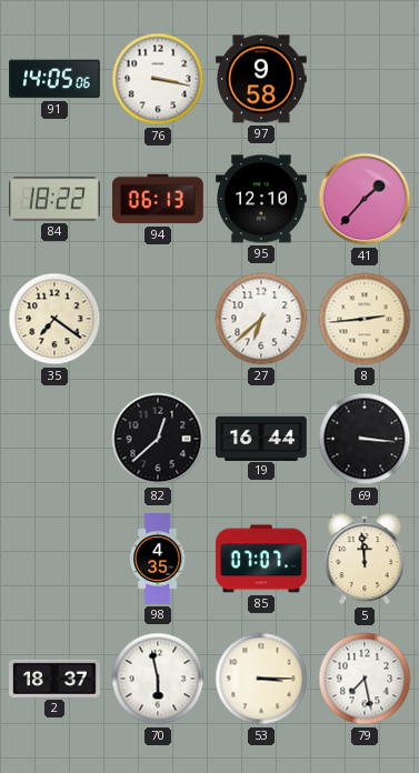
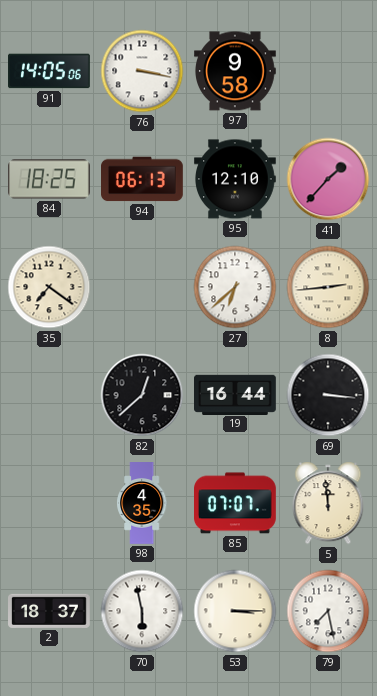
84: 18:22 -> 18:25
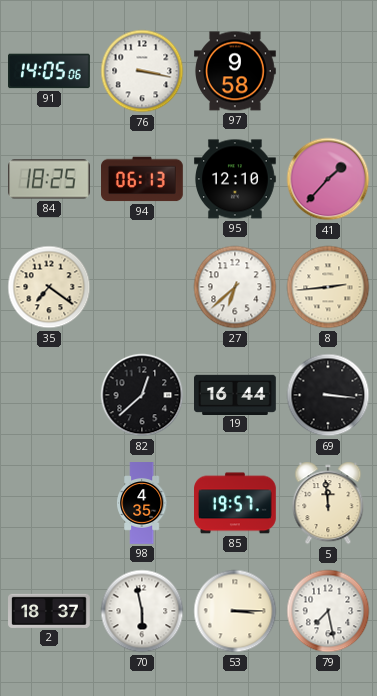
85: 07:07 -> 19:57
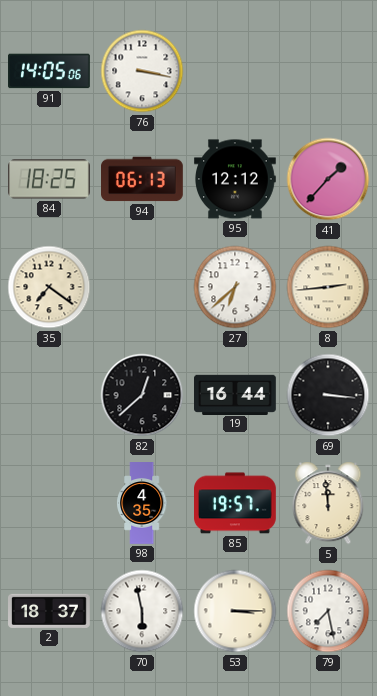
97: 9:58 -> none
95: 12:10 -> 12:12
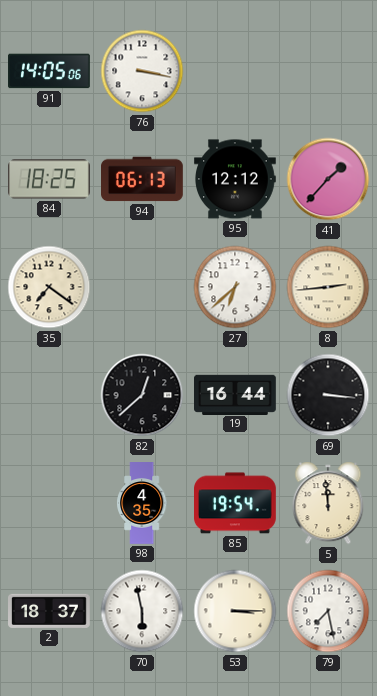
85: 19:57 -> 19:54
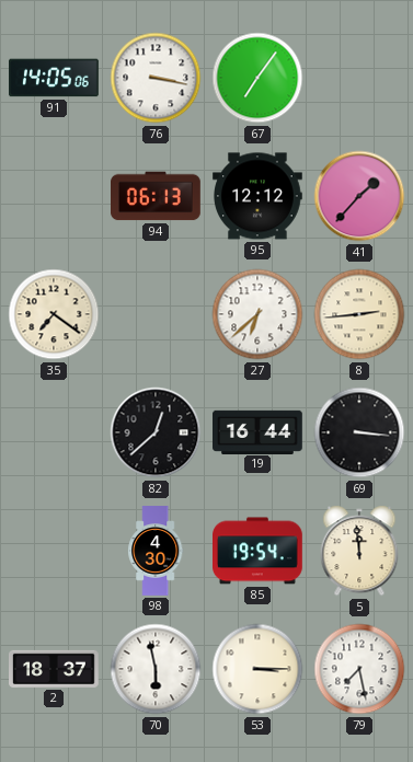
67: none -> 7:06
84: 18:25 -> none
98: 4:35 -> 4:30
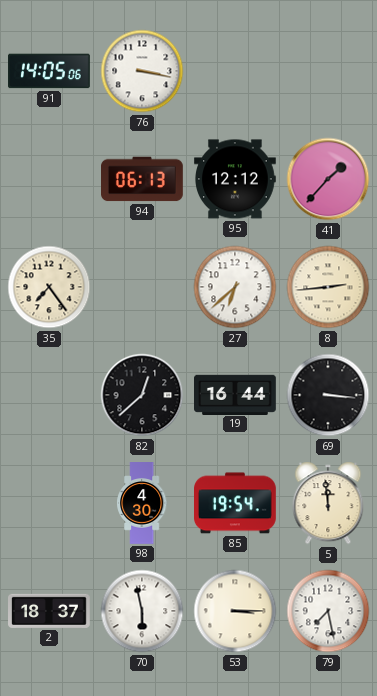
67: 7:06 -> none
35: 7:21 -> 7:24
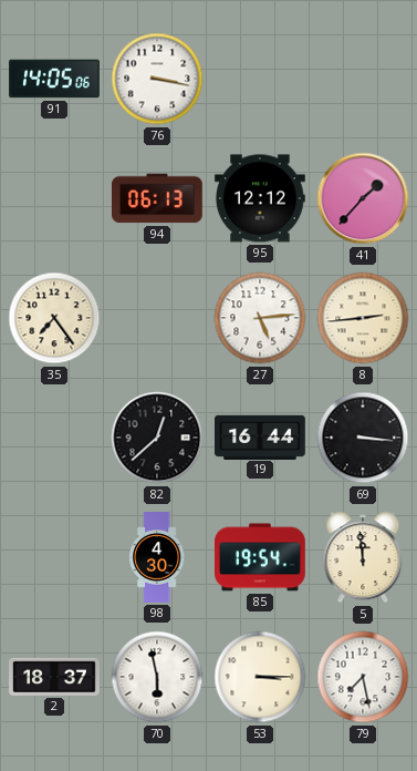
27: 6:38 -> 5:14
